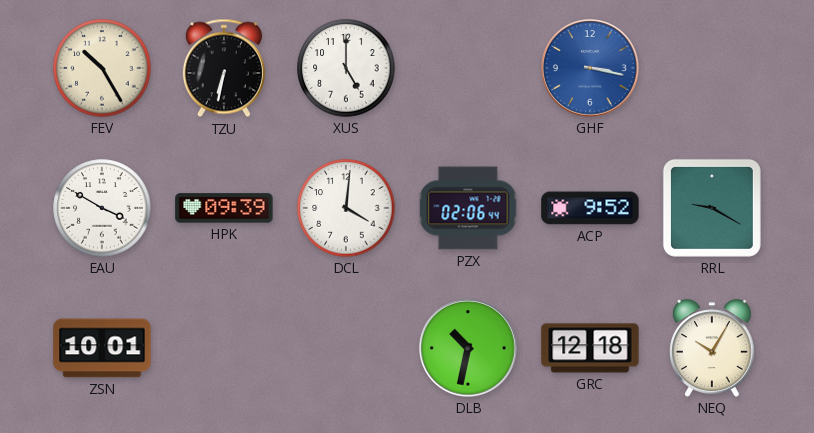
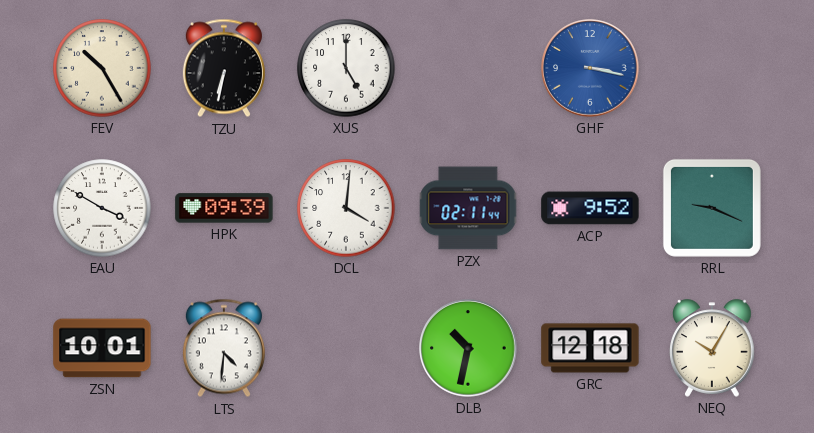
PZX: 02:06 -> 02:11
RRL: 9:20 -> 9:19
LTS: none -> 4:31
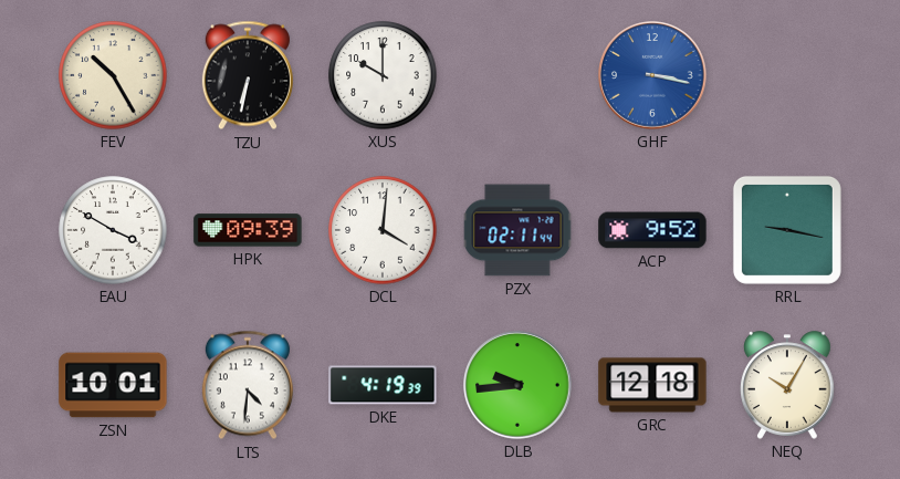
XUS: 5:00 -> 10:00
RRL: 9:19 -> 9:17
DKE: none -> 4:19
DLB: 10:32 -> 9:44
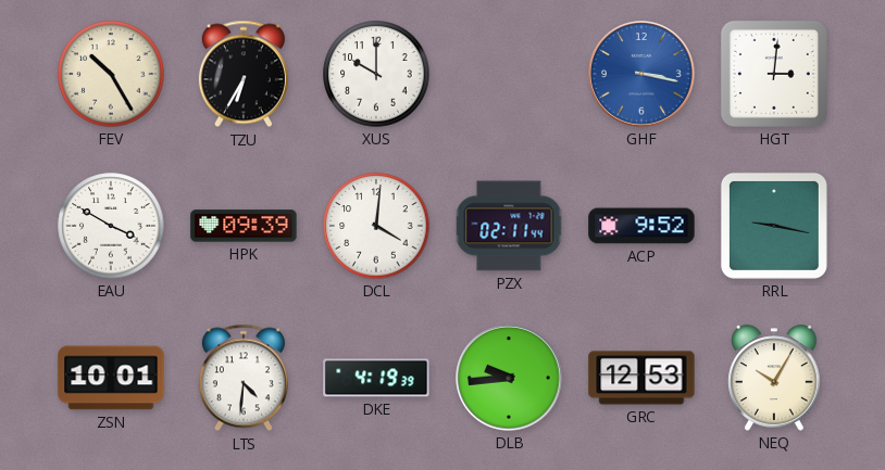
TZU: 6:32 -> 6:35
HGT: none -> 3:01
GRC: 12:18 -> 12:53
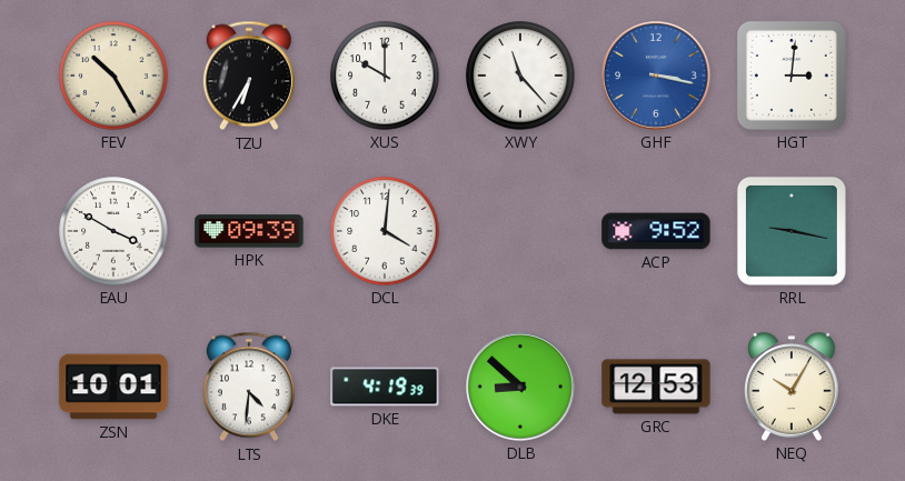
XWY: none -> 11:23
PZX: 02:11 -> none
DLB: 9:44 -> 8:52
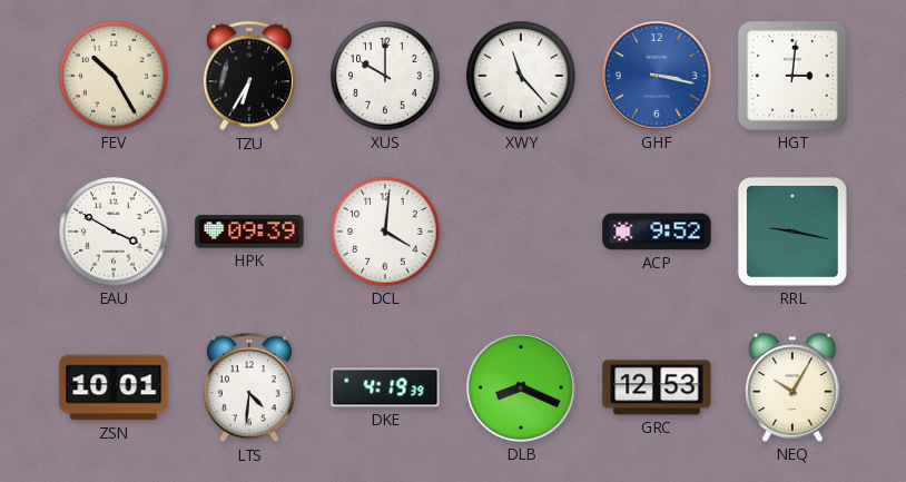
DLB: 8:52 -> 8:19
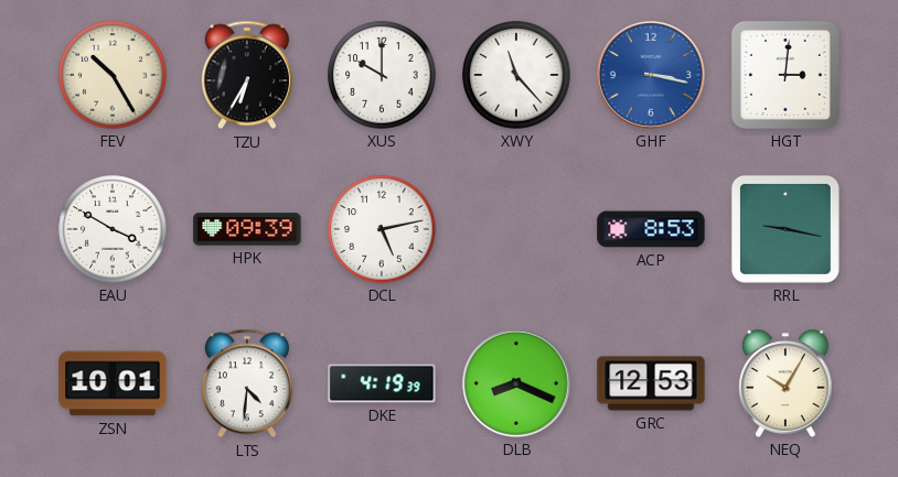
DCL: 4:01 -> 5:13
ACP: 9:52 -> 8:53
